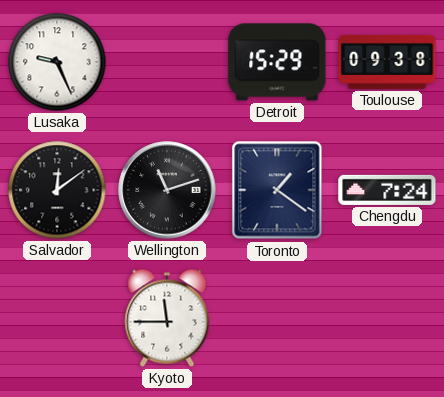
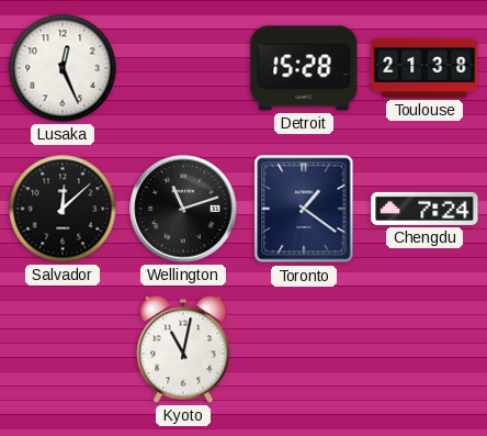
Lusaka: 9:26 -> 12:26
Detroit: 15:29 -> 15:28
Toulouse: 09:38 -> 21:38
Salvador: 12:09 -> 12:08
Kyoto: 11:45 -> 11:02
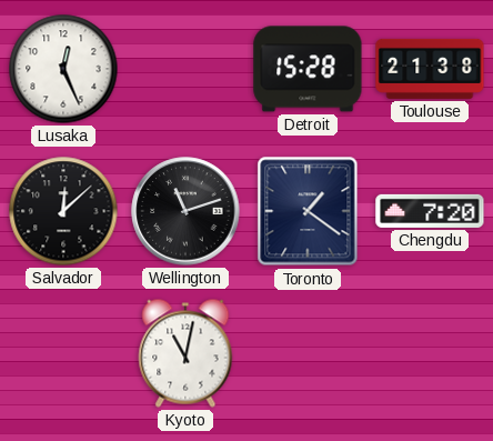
Chengdu: 7:24 -> 7:20
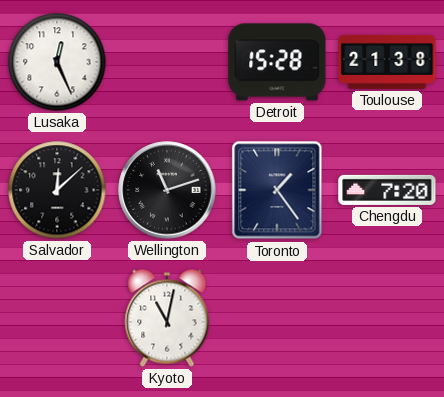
Toronto: 1:21 -> 1:24
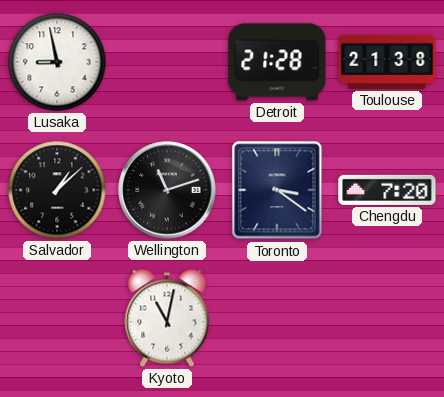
Lusaka: 12:26 -> 8:58
Detroit: 15:28 -> 21:28
Salvador: 12:08 -> 1:08
Toronto: 1:24 -> 3:21
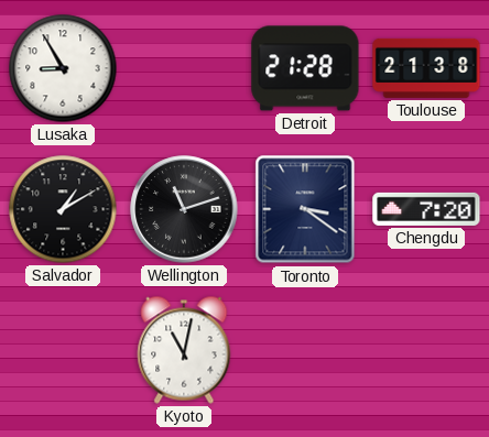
Lusaka: 8:58 -> 8:55
Salvador: 1:08 -> 1:10
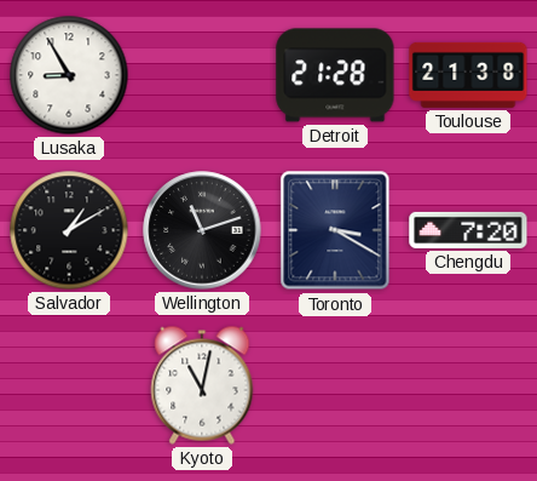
Toronto: 3:21 -> 3:20
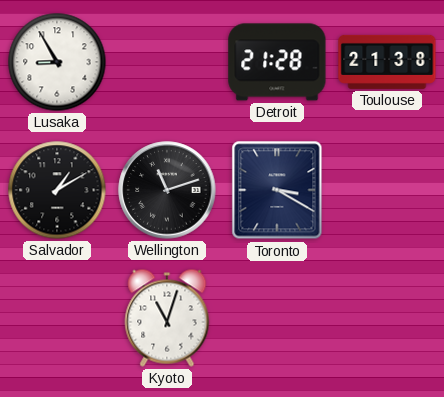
Chengdu: 7:20 -> none
Kyoto: 11:02 -> 11:03
